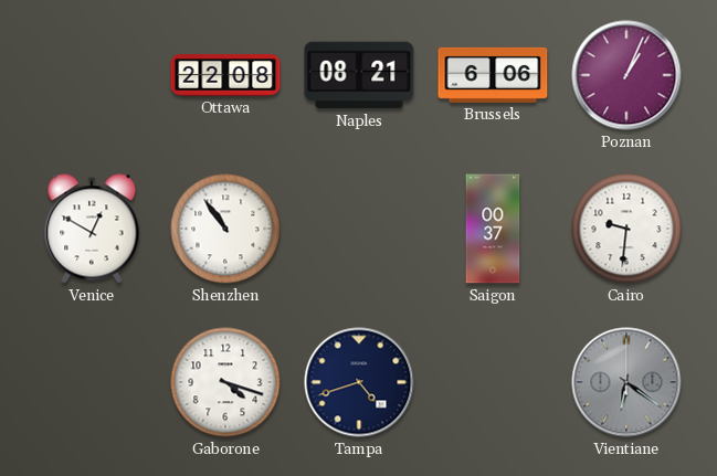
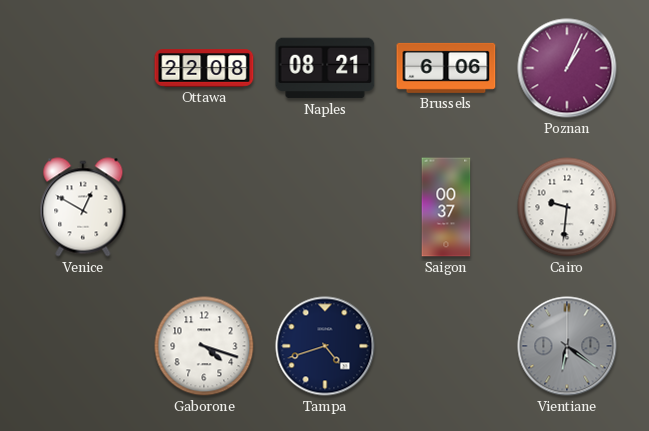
Shenzhen: 10:54 -> none
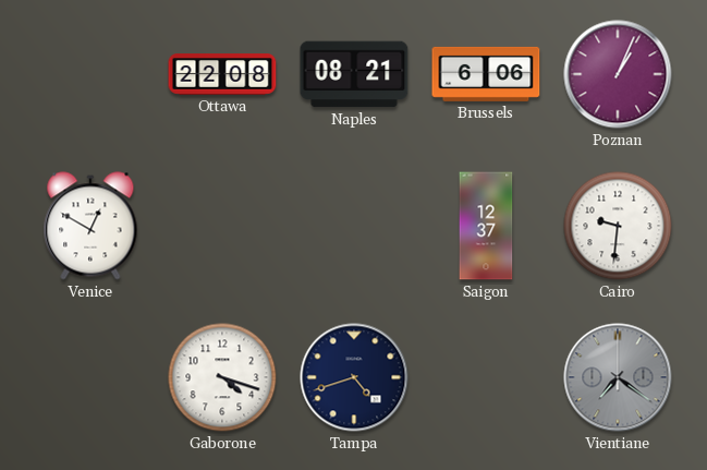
Saigon: 00:37 -> 12:37
Vientiane: 6:21 -> 7:21
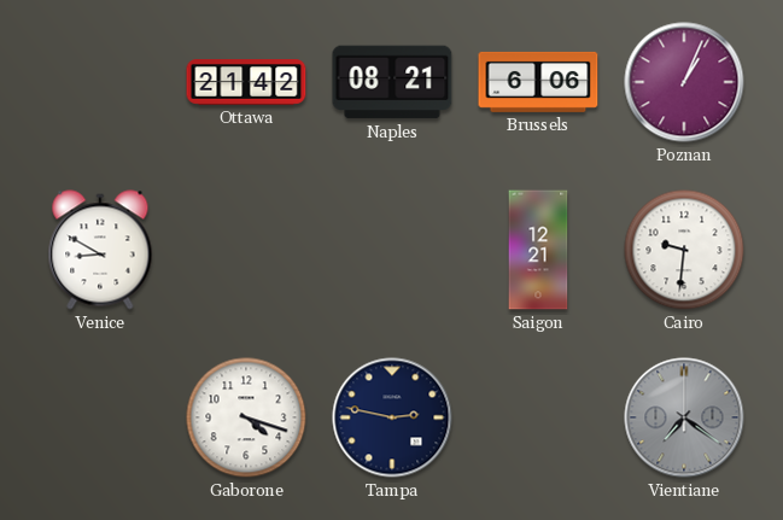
Ottawa: 22:08 -> 21:42
Venice: 12:50 -> 8:50
Saigon: 12:37 -> 12:21
Tampa: 4:42 -> 2:47
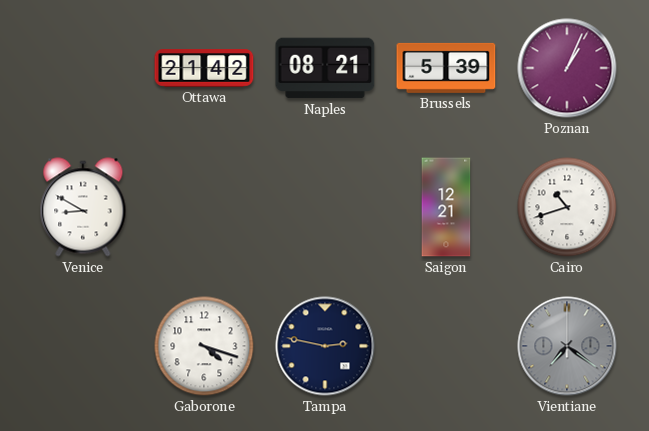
Brussels: 6:06 -> 5:39
Cairo: 9:31 -> 10:42
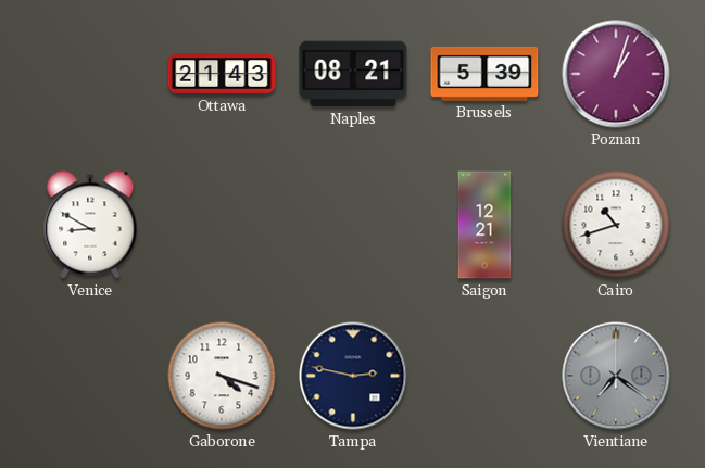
Ottawa: 21:42 -> 21:43
Poznan: 1:04 -> 1:03
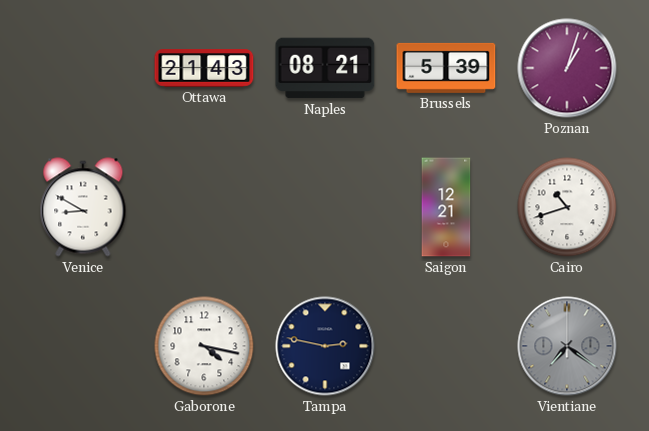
Gaborone: 4:18 -> 4:17
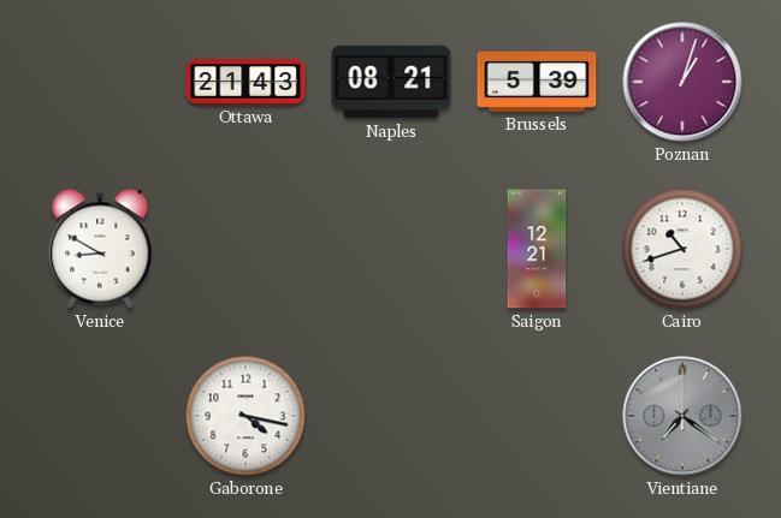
Tampa: 2:47 -> none
